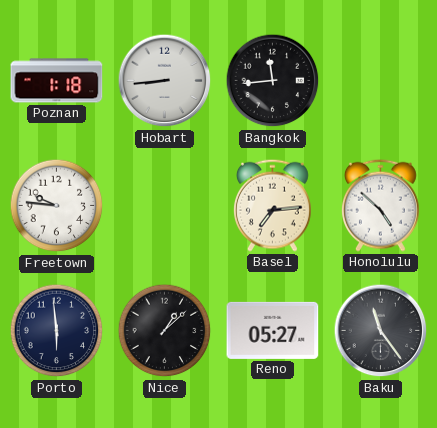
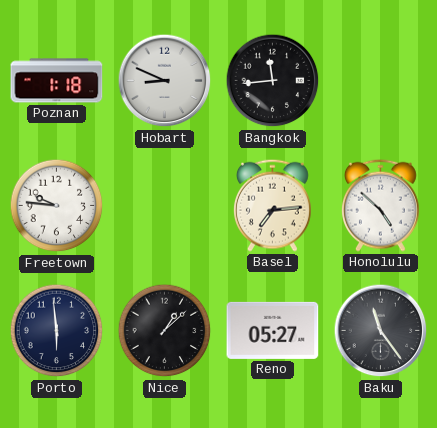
Hobart: 8:44 -> 8:49
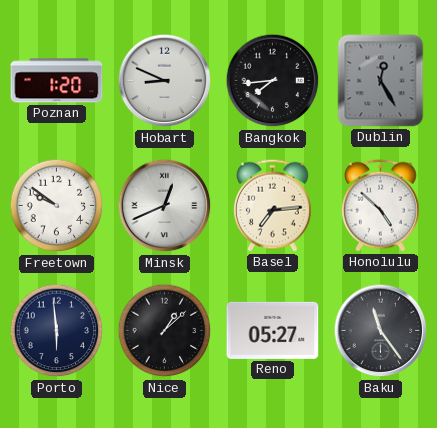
Poznan: 1:18 -> 1:20
Bangkok: 11:44 -> 7:44
Dublin: none -> 12:25
Freetown: 9:46 -> 9:51
Minsk: none -> 12:41
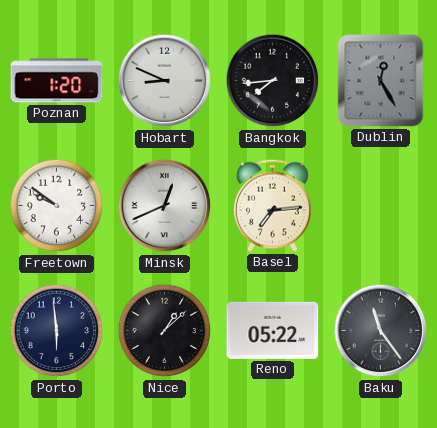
Honolulu: 4:52 -> none
Reno: 05:27 -> 05:22
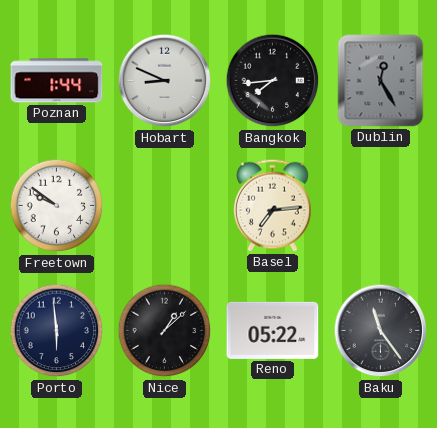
Poznan: 1:20 -> 1:44
Minsk: 12:41 -> none
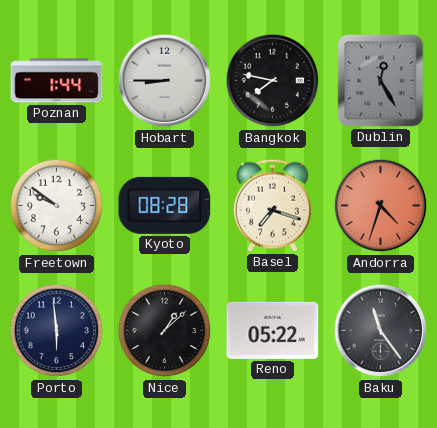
Hobart: 8:49 -> 8:45
Bangkok: 7:44 -> 7:47
Kyoto: none -> 08:28
Basel: 7:14 -> 7:18
Andorra: none -> 4:33
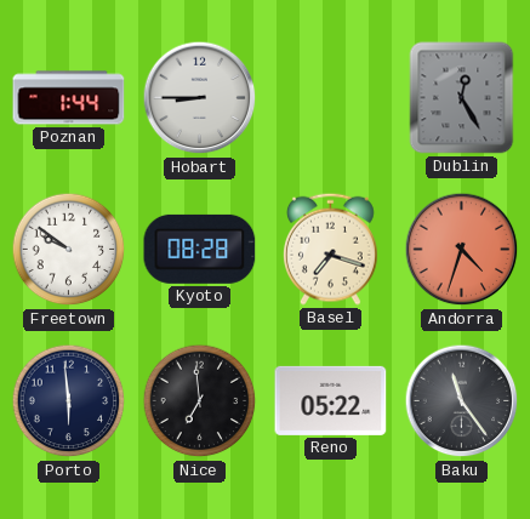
Bangkok: 7:47 -> none
Nice: 1:08 -> 6:59
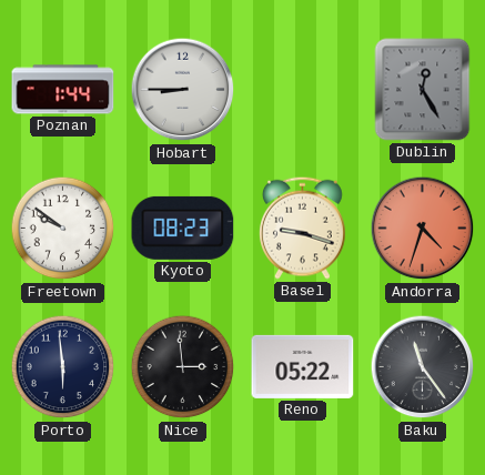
Kyoto: 08:28 -> 08:23
Basel: 7:18 -> 9:18
Nice: 6:59 -> 2:59
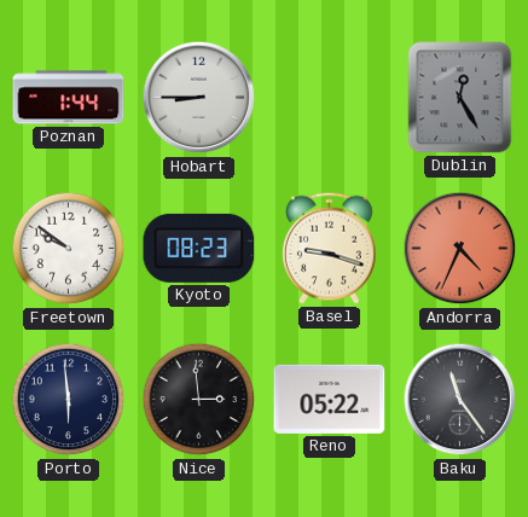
Andorra: 4:33 -> 4:34
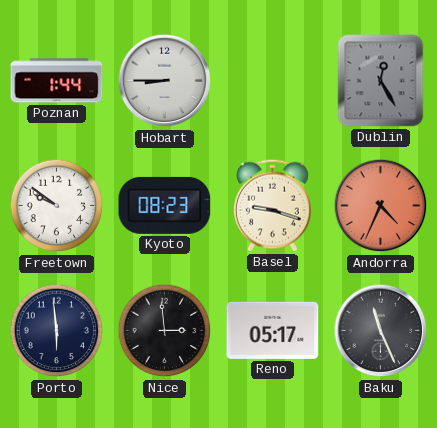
Reno: 05:22 -> 05:17
Baku: 11:24 -> 11:26
